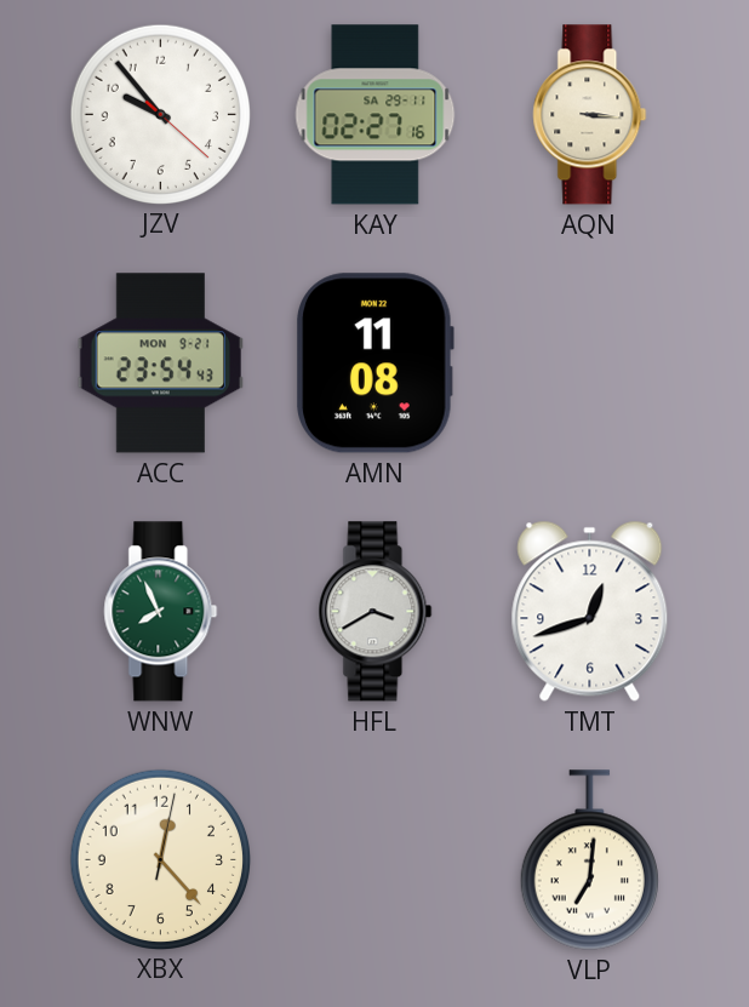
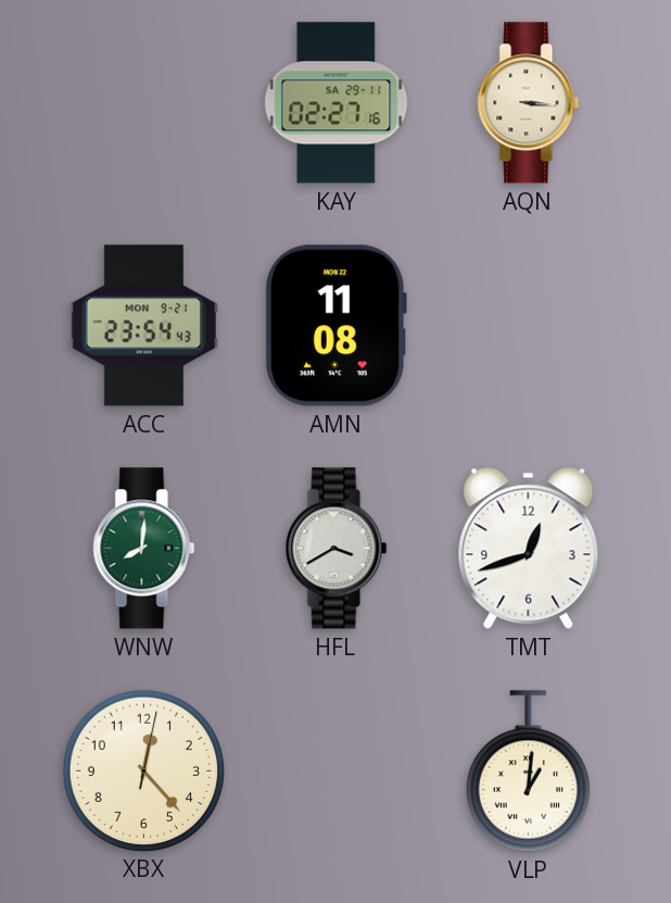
JZV: 9:53 -> none
WNW: 7:56 -> 8:01
VLP: 7:01 -> 1:01
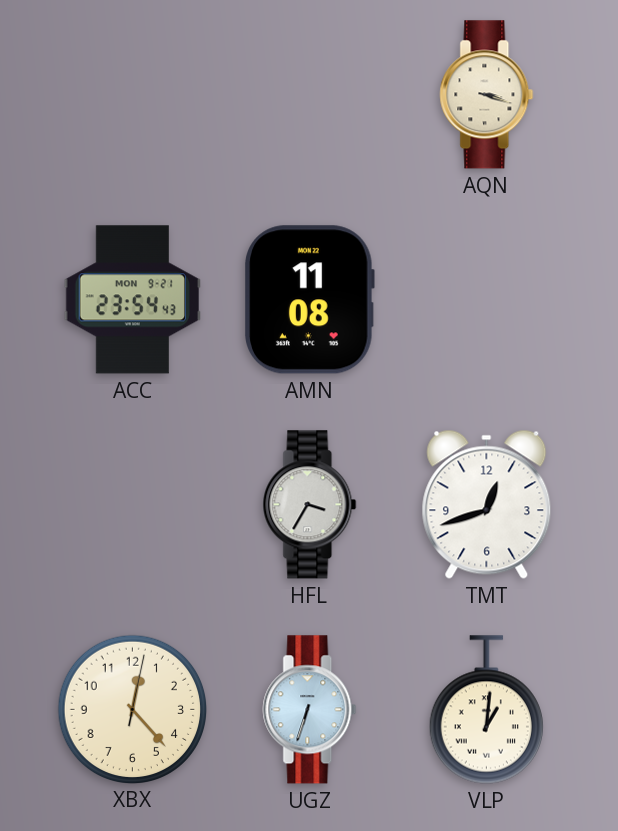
KAY: 02:27 -> none
AQN: 3:16 -> 3:18
WNW: 8:01 -> none
HFL: 3:40 -> 3:35
UGZ: none -> 6:33
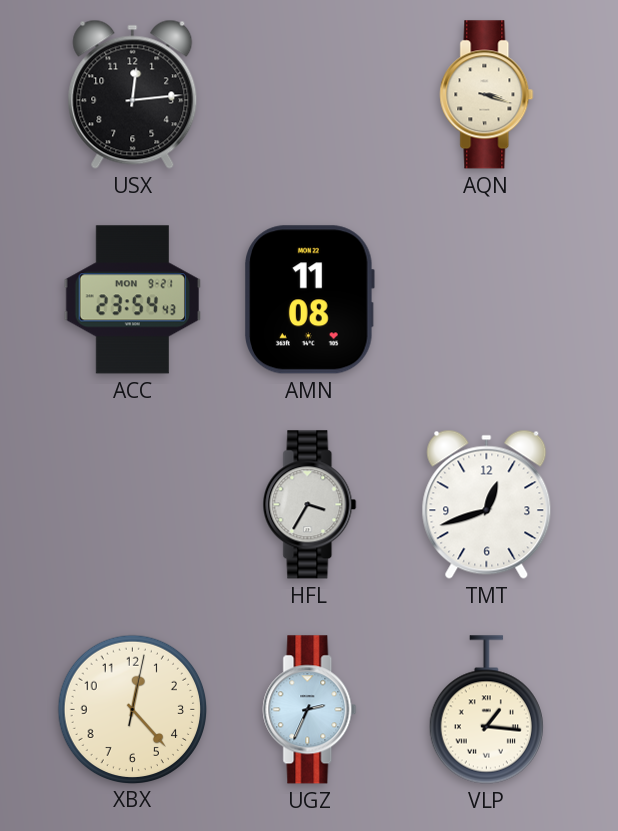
USX: none -> 12:14
UGZ: 6:33 -> 2:34
VLP: 1:01 -> 1:16
